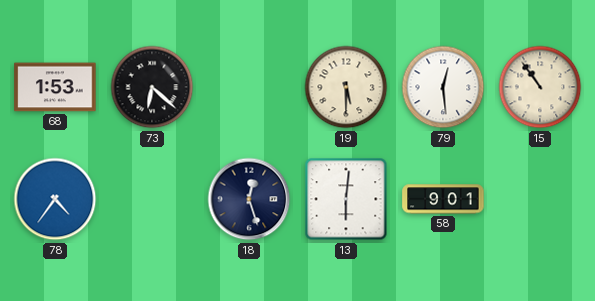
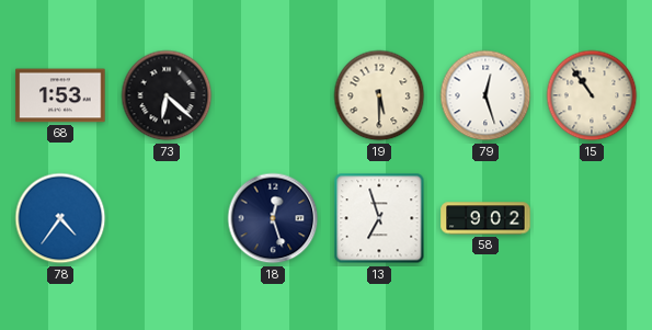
79: 12:29 -> 12:27
13: 6:01 -> 6:57
58: 9:01 -> 9:02
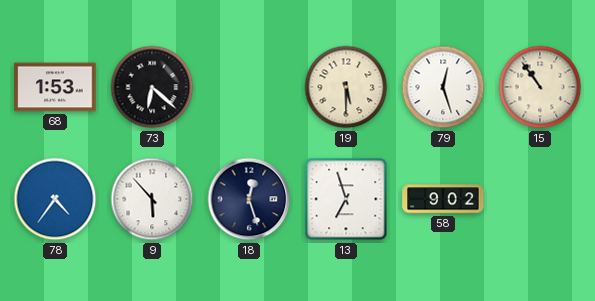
9: none -> 5:53
